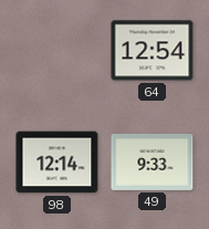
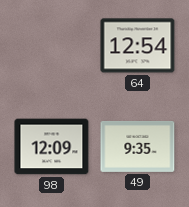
98: 12:14 -> 12:09
49: 9:33 -> 9:35
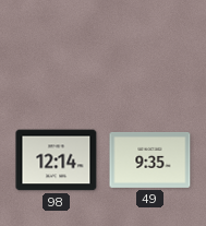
64: 12:54 -> none
98: 12:09 -> 12:14
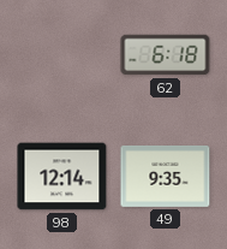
62: none -> 6:18
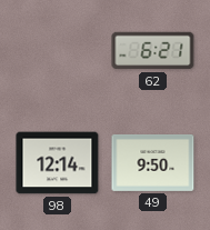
62: 6:18 -> 6:21
49: 9:35 -> 9:50
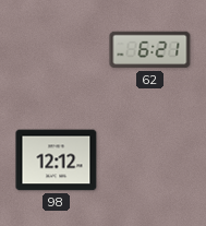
98: 12:14 -> 12:12
49: 9:50 -> none
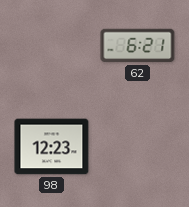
98: 12:12 -> 12:23
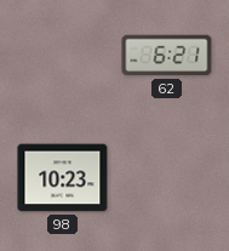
98: 12:23 -> 10:23
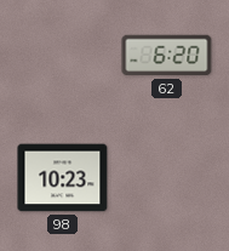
62: 6:21 -> 6:20
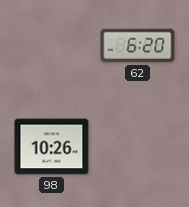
98: 10:23 -> 10:26
